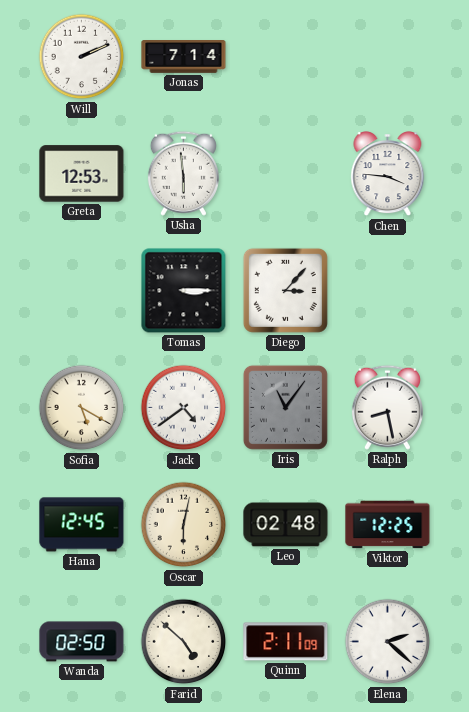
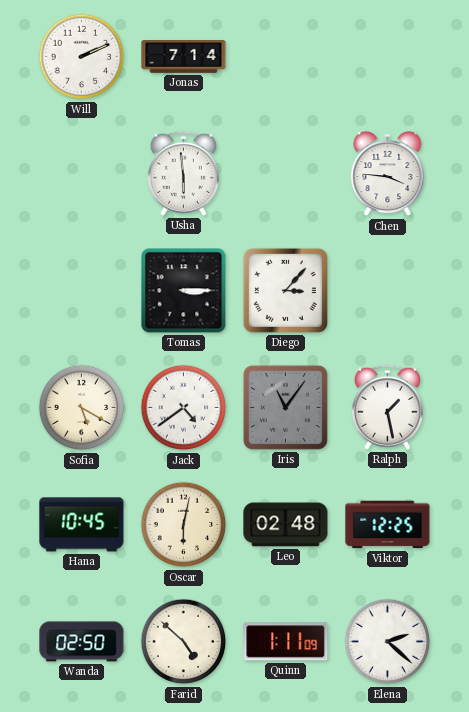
Greta: 12:53 -> none
Ralph: 8:28 -> 1:28
Hana: 12:45 -> 10:45
Quinn: 2:11 -> 1:11
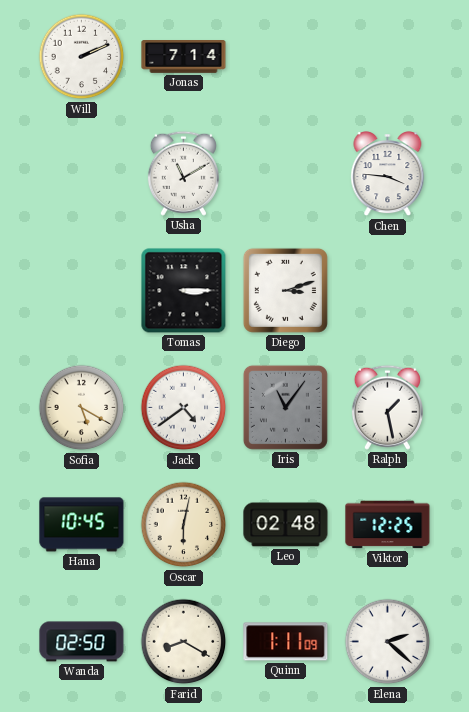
Usha: 5:59 -> 11:10
Diego: 3:07 -> 3:12
Farid: 4:52 -> 8:20
